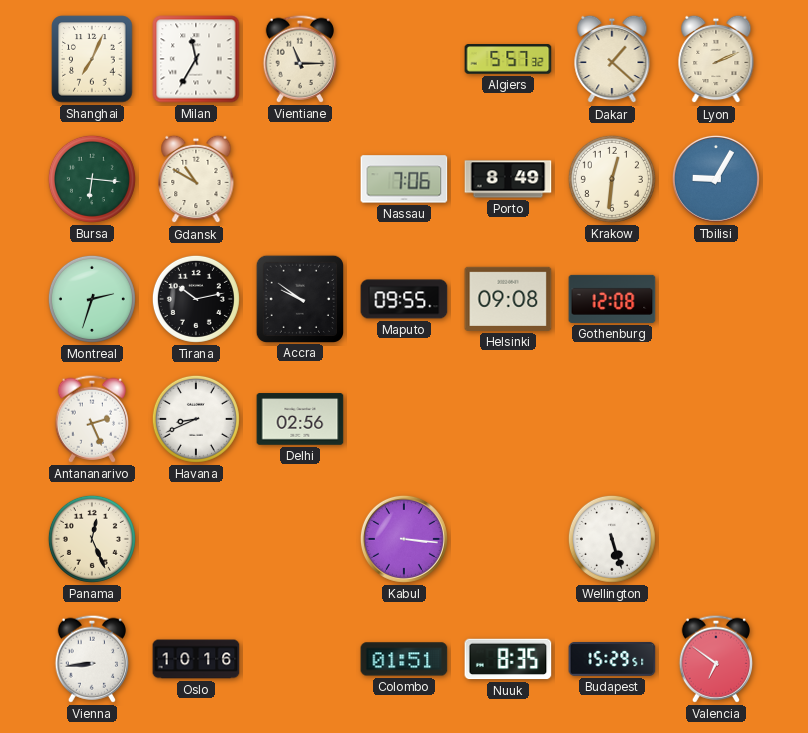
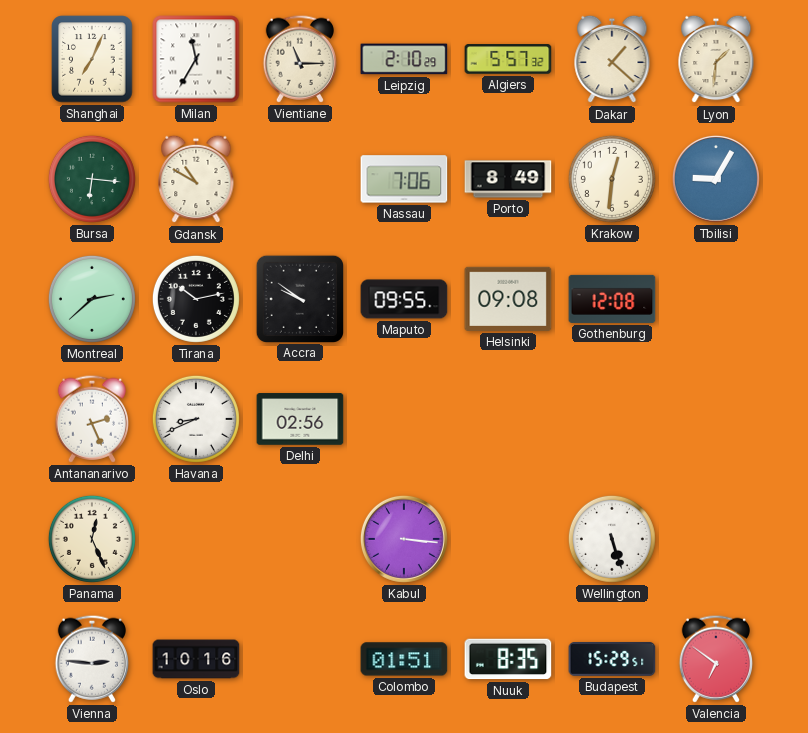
Leipzig: none -> 2:10
Lyon: 2:11 -> 1:31
Montreal: 2:33 -> 2:38
Vienna: 8:44 -> 2:46
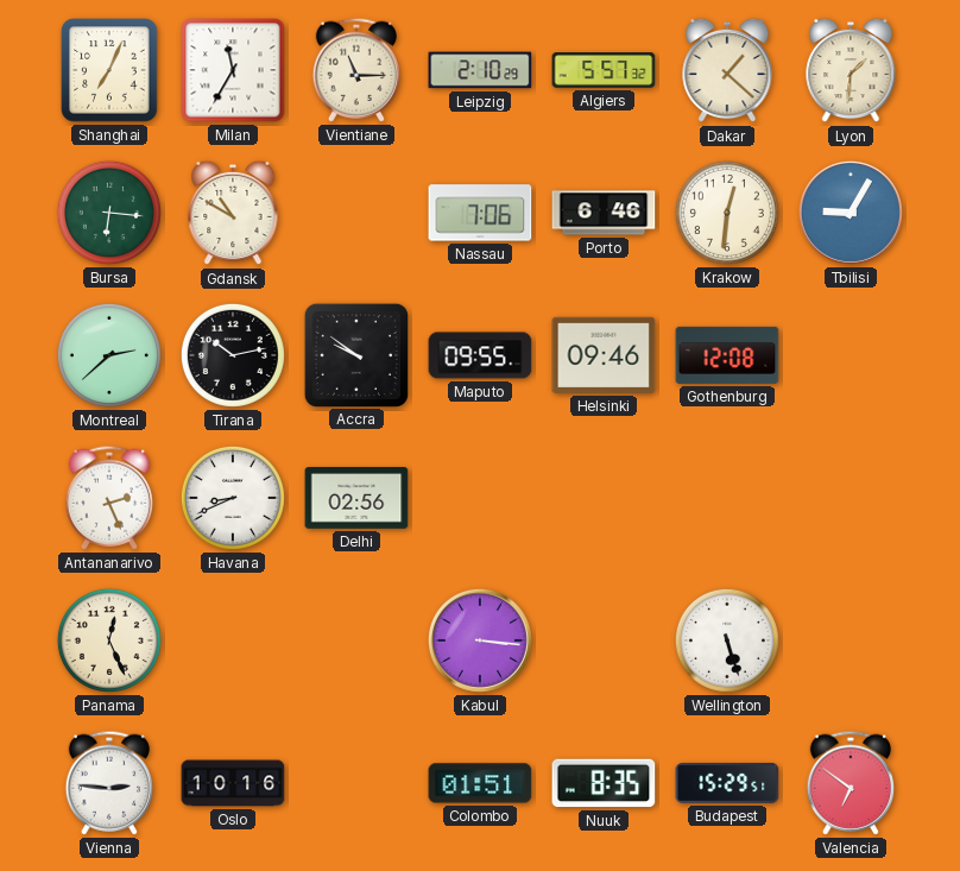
Porto: 8:49 -> 6:46
Helsinki: 09:08 -> 09:46
